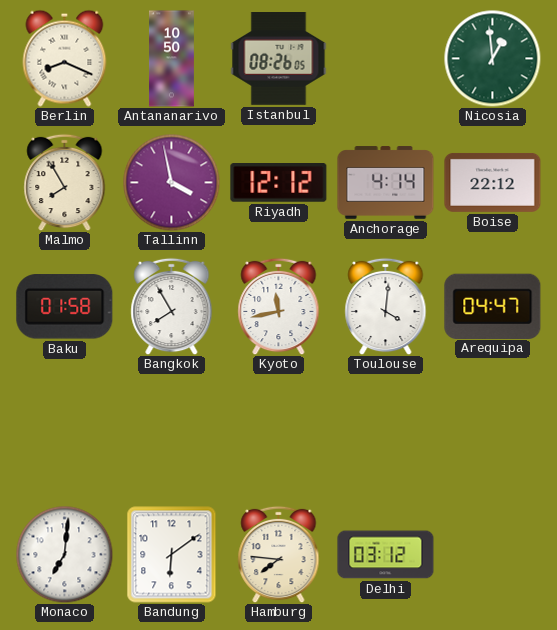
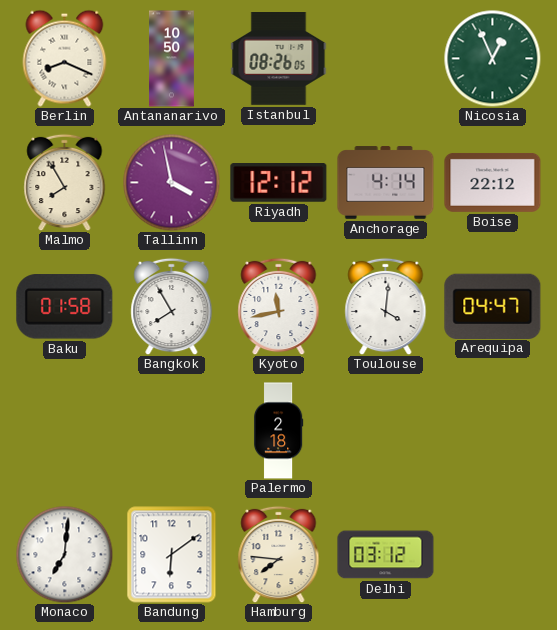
Nicosia: 12:59 -> 12:56
Palermo: none -> 2:18
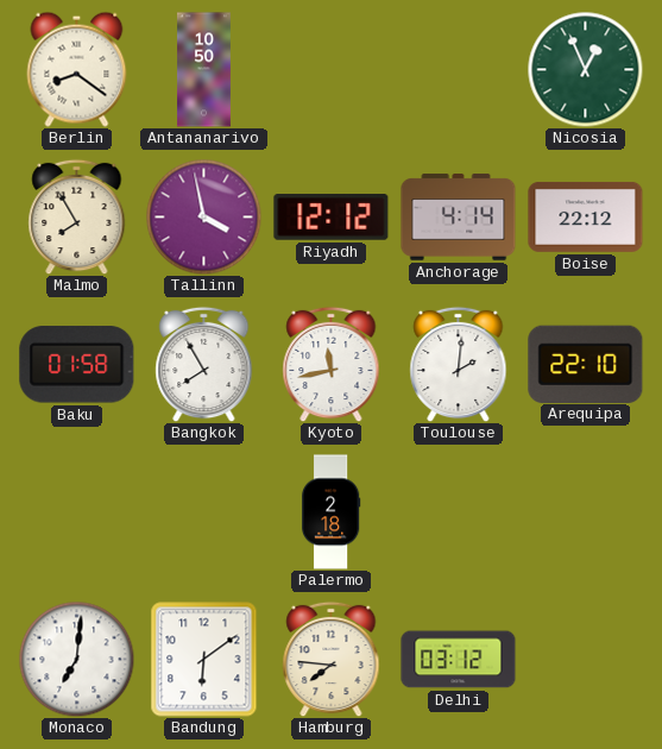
Berlin: 8:19 -> 8:21
Istanbul: 08:26 -> none
Toulouse: 4:01 -> 2:01
Arequipa: 04:47 -> 22:10
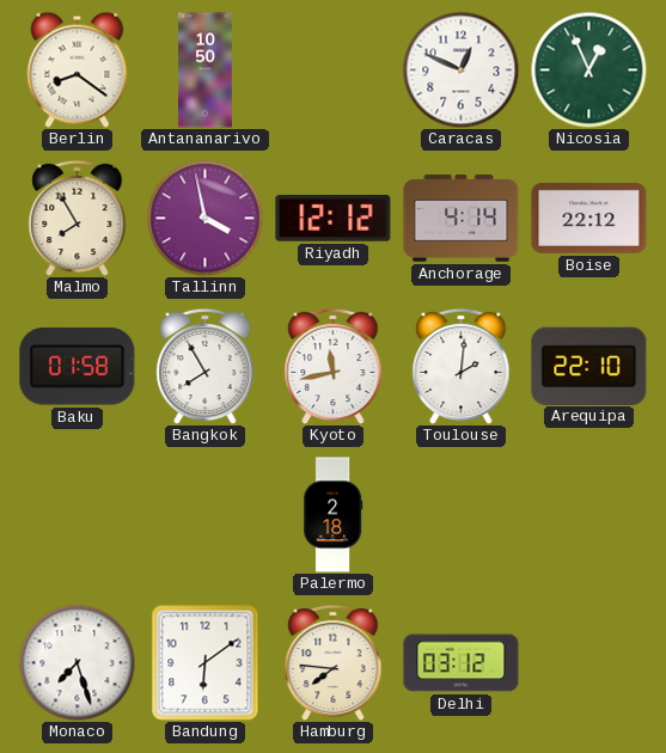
Caracas: none -> 12:49
Monaco: 7:01 -> 7:27
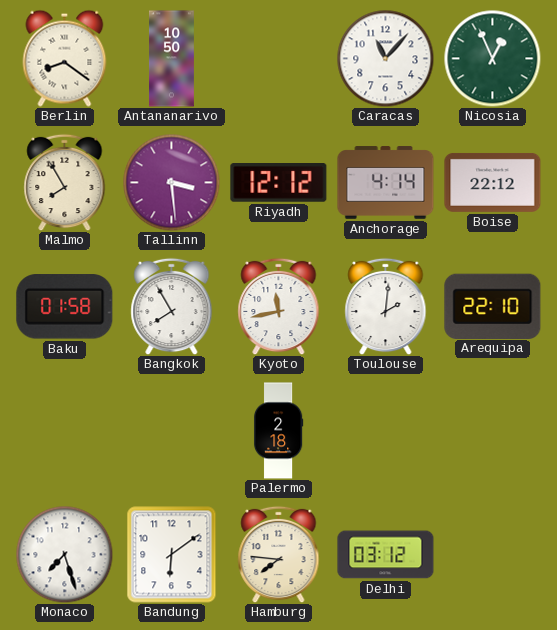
Caracas: 12:49 -> 11:07
Tallinn: 3:58 -> 3:29
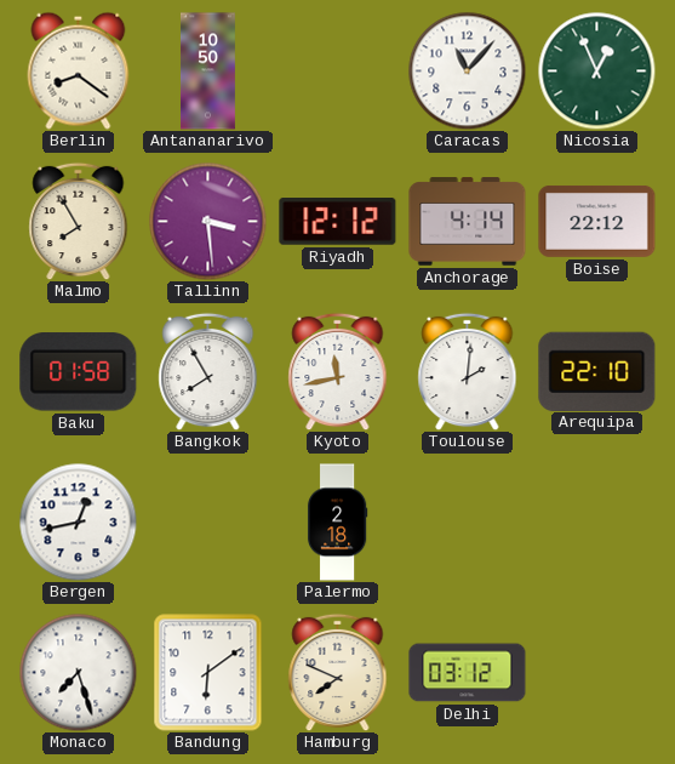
Bergen: none -> 12:43
Hamburg: 7:46 -> 7:49
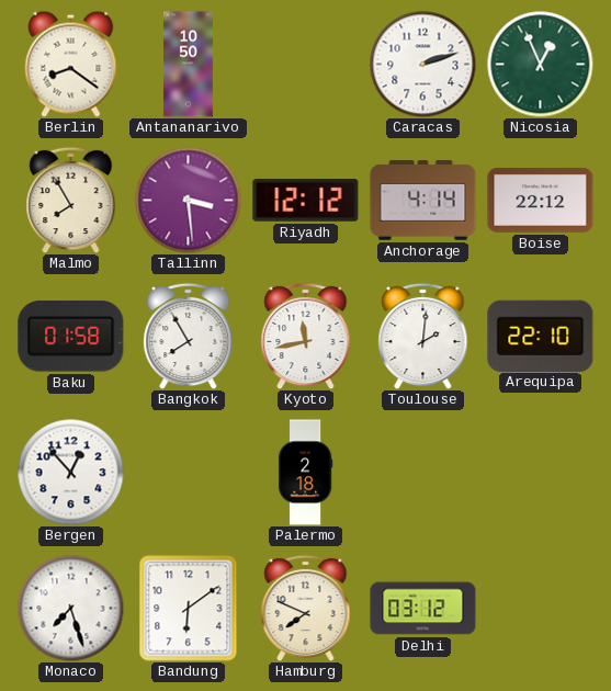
Caracas: 11:07 -> 2:12
Bergen: 12:43 -> 12:53
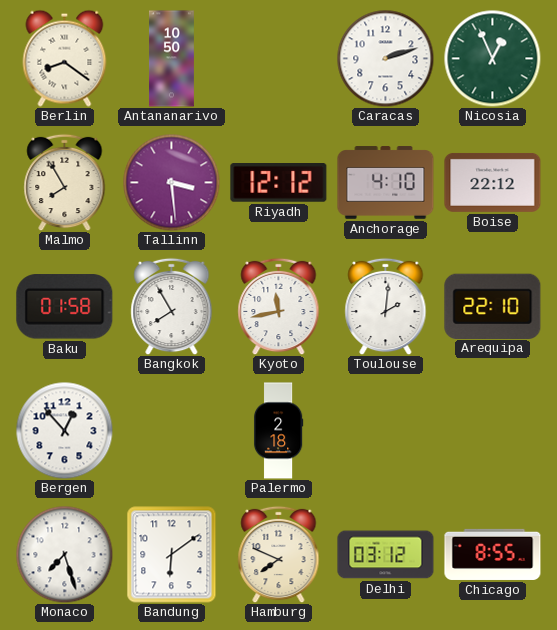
Anchorage: 4:14 -> 4:10
Chicago: none -> 8:55
